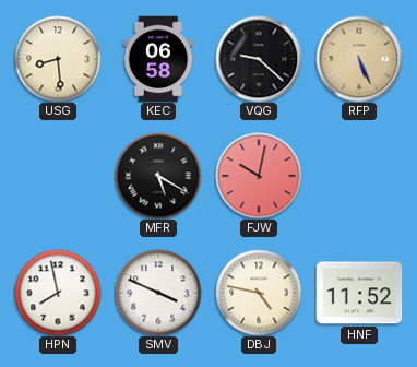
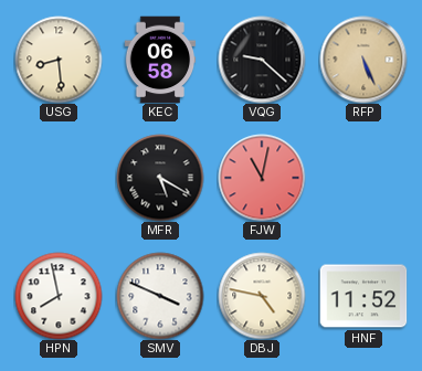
FJW: 10:02 -> 11:02
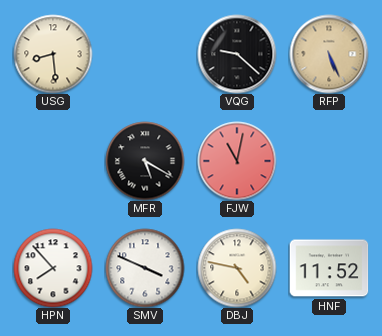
KEC: 06:58 -> none
HPN: 7:58 -> 7:53
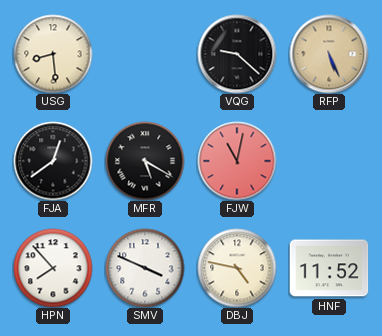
FJA: none -> 12:39
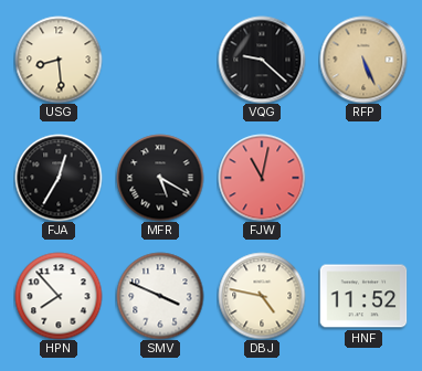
FJA: 12:39 -> 12:35
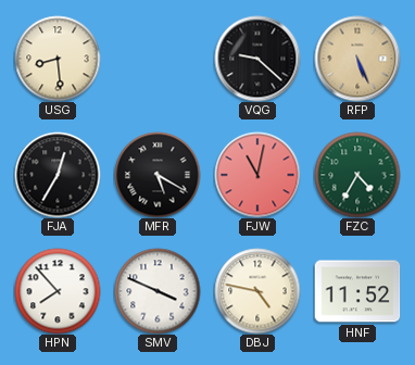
FZC: none -> 4:35
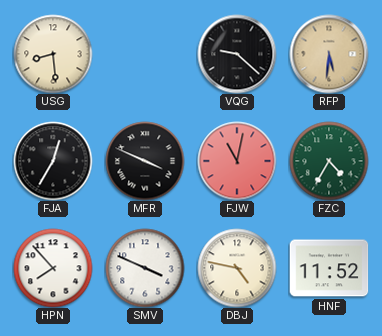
RFP: 5:26 -> 5:31
MFR: 5:20 -> 3:49
